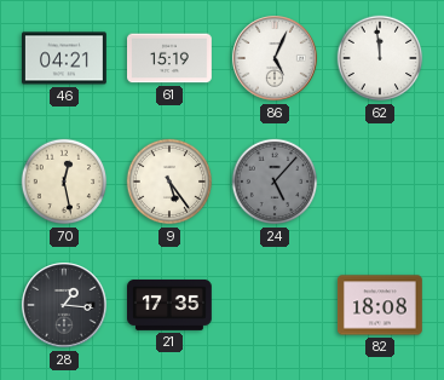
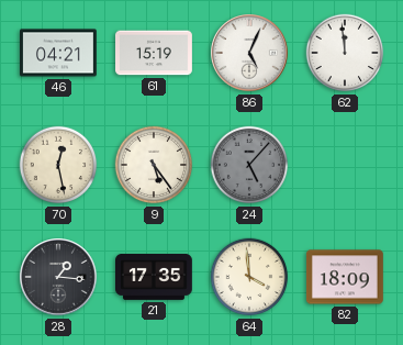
64: none -> 3:59
82: 18:08 -> 18:09
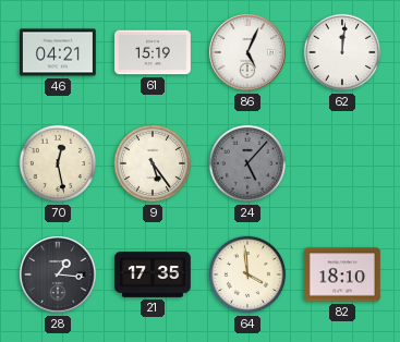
62: 11:59 -> 12:01
82: 18:09 -> 18:10
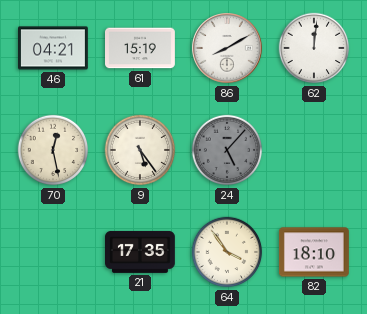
86: 5:04 -> 8:10
28: 1:16 -> none
64: 3:59 -> 3:54
